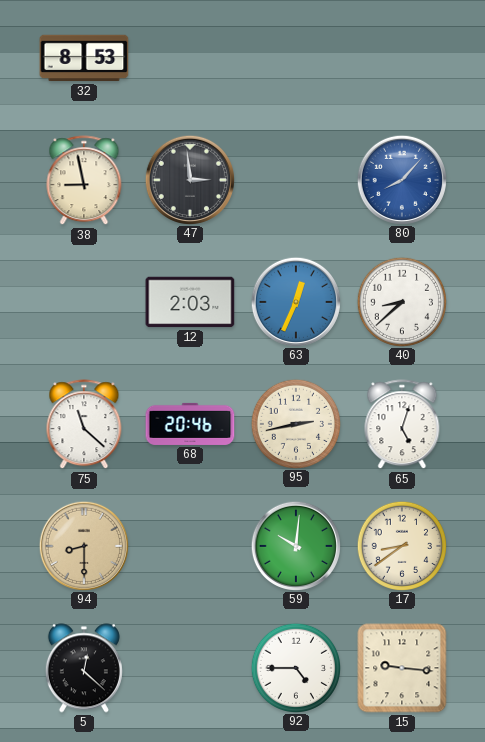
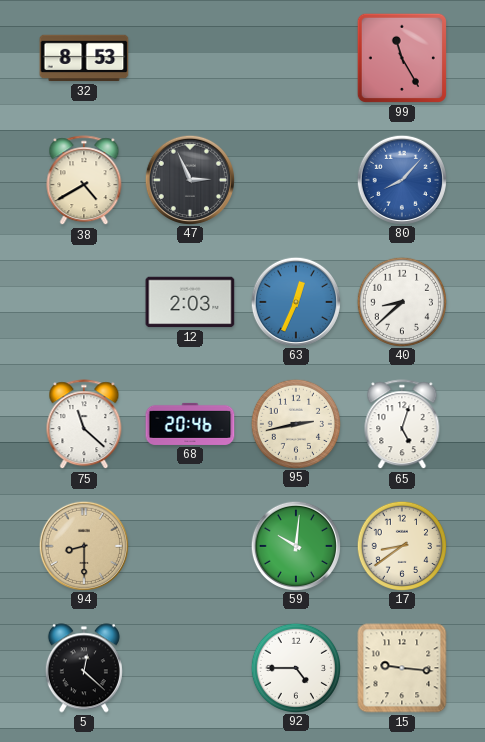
99: none -> 11:25
38: 8:58 -> 4:40
47: 2:59 -> 2:56
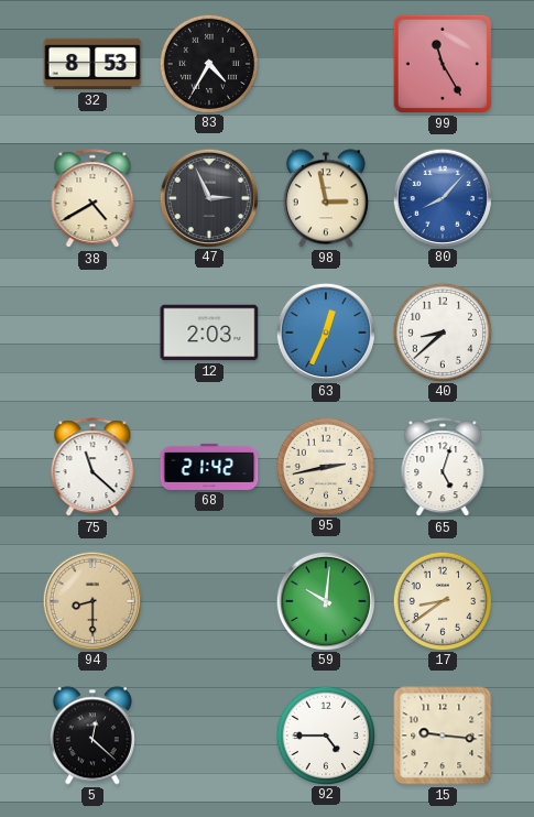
83: none -> 4:35
98: none -> 2:58
68: 20:46 -> 21:42
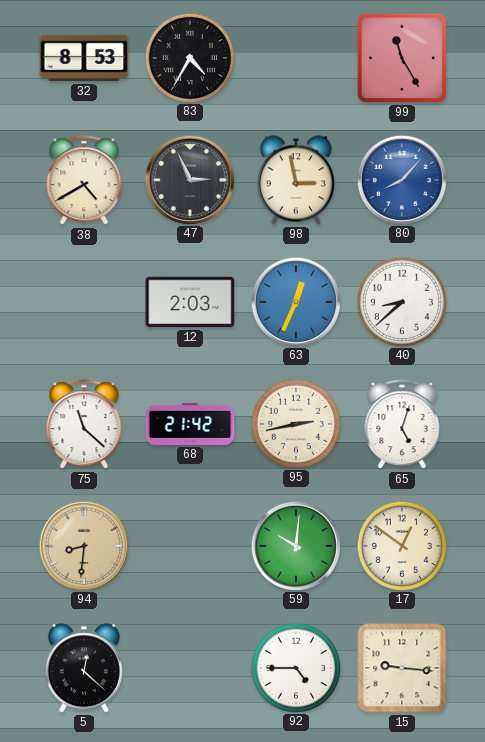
94: 8:30 -> 8:31
17: 8:39 -> 12:51
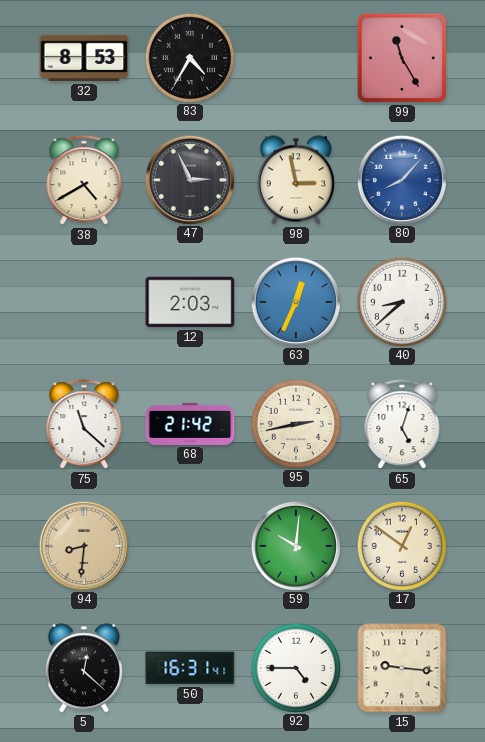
50: none -> 16:31
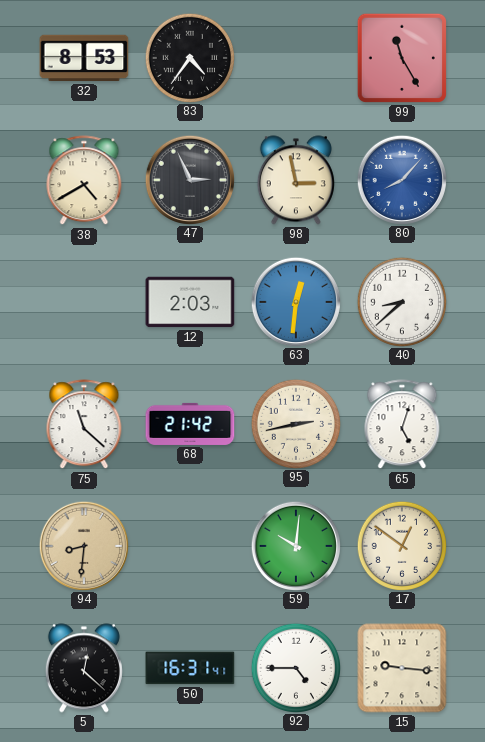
83: 4:35 -> 4:36
63: 12:34 -> 12:31
